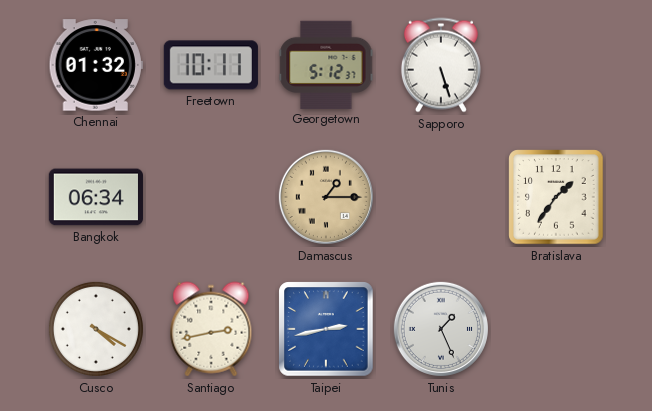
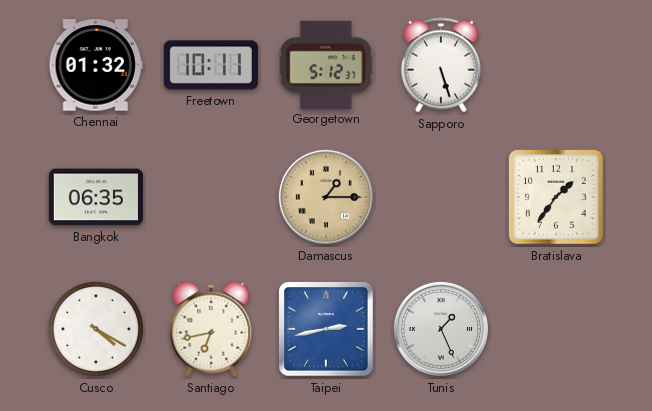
Bangkok: 06:34 -> 06:35
Santiago: 2:43 -> 6:43
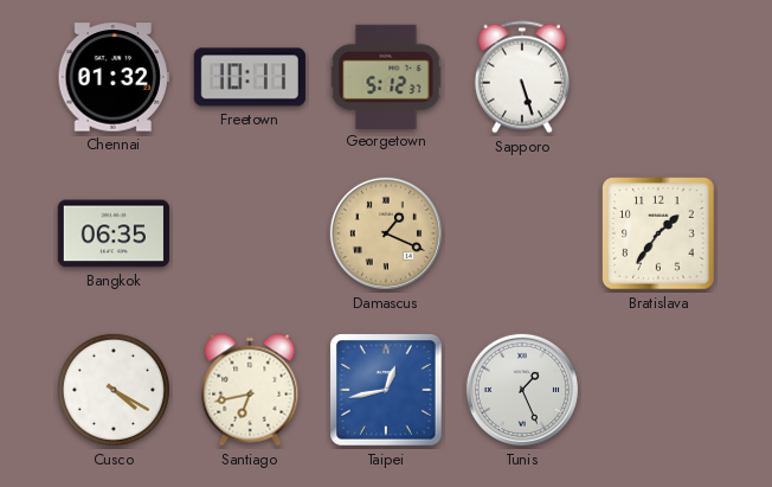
Damascus: 1:15 -> 1:19
Taipei: 2:43 -> 12:43
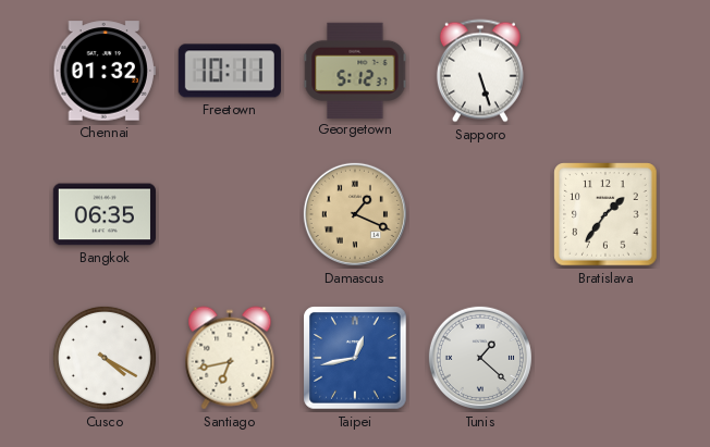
Tunis: 1:26 -> 1:22
